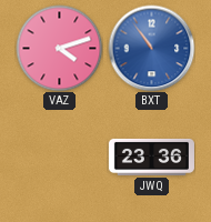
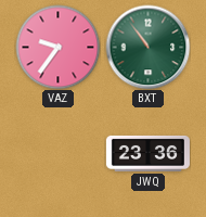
VAZ: 4:12 -> 9:36
BXT dial: blue -> green
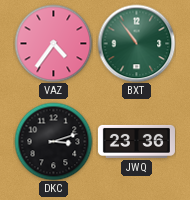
VAZ: 9:36 -> 4:36
DKC: none -> 3:12
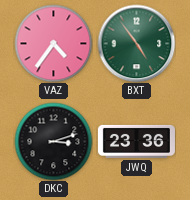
BXT: 10:54 -> 4:54
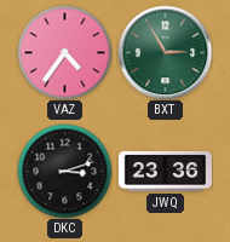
BXT: 4:54 -> 2:55
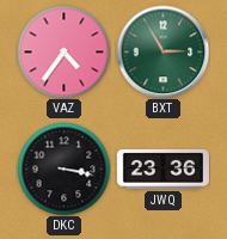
DKC: 3:12 -> 3:17
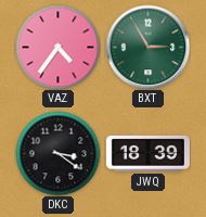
DKC: 3:17 -> 3:21
JWQ: 23:36 -> 18:39
